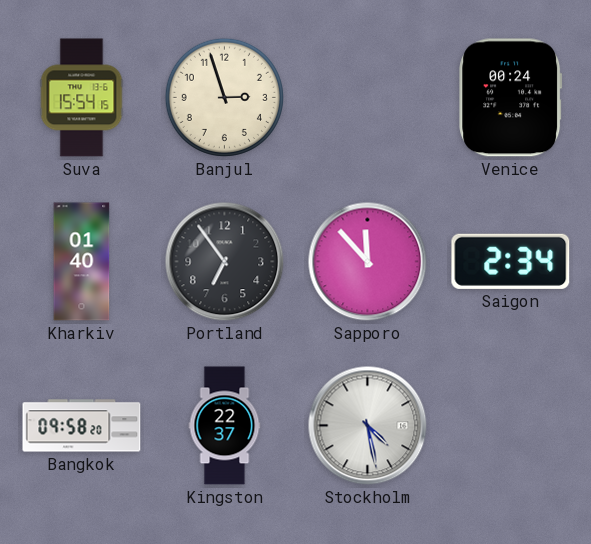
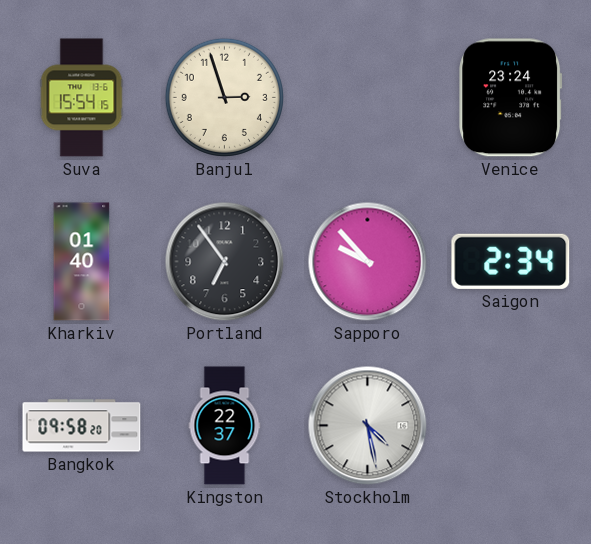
Venice: 00:24 -> 23:24
Sapporo: 11:53 -> 9:53
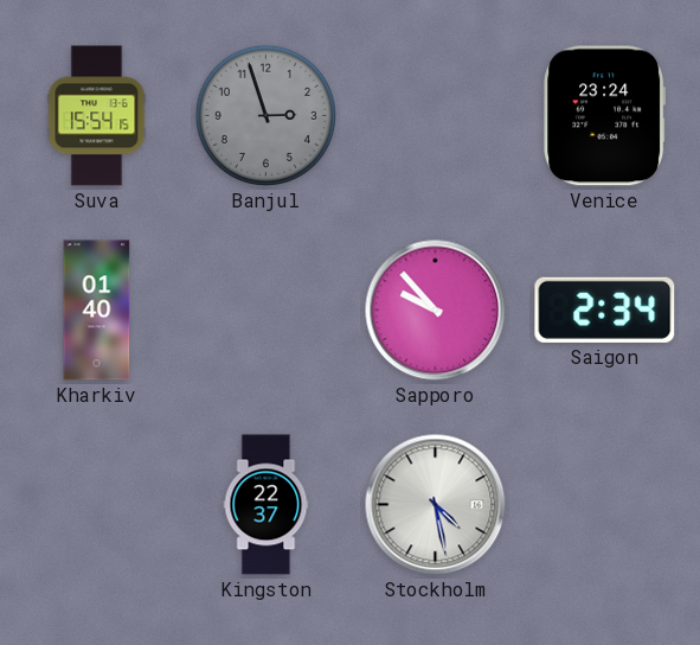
Banjul dial: cream -> grey
Portland: 6:54 -> none
Bangkok: 09:58 -> none
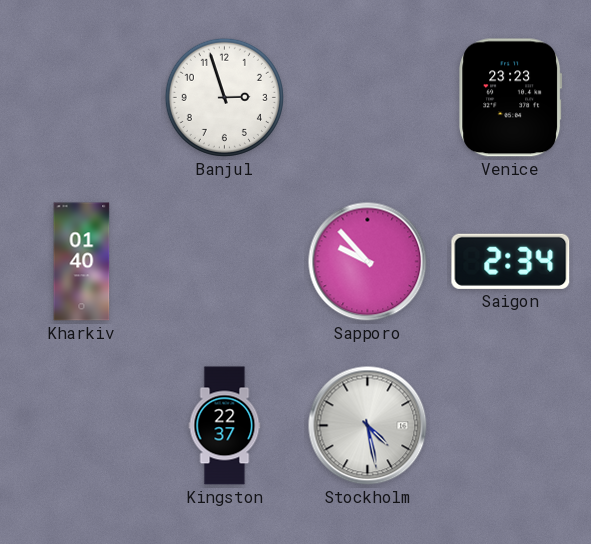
Suva: 15:54 -> none
Banjul dial: grey -> white
Venice: 23:24 -> 23:23
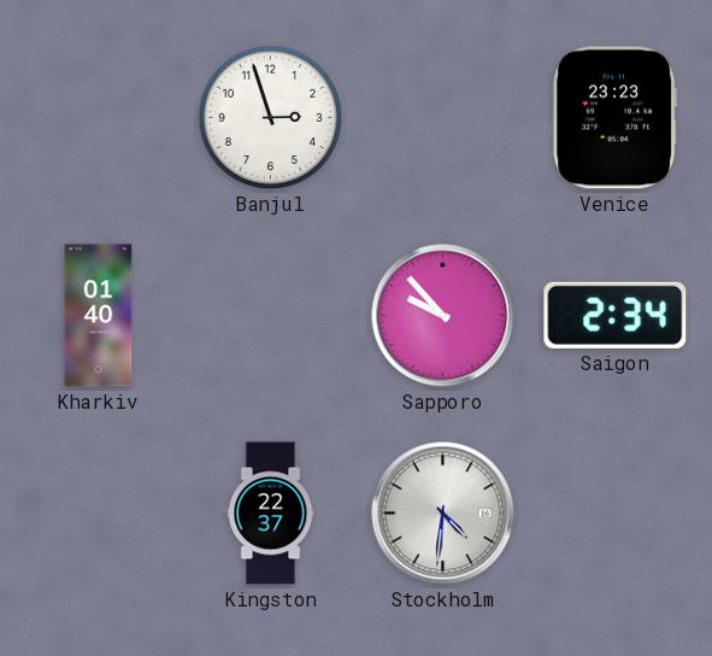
Stockholm: 4:28 -> 4:31
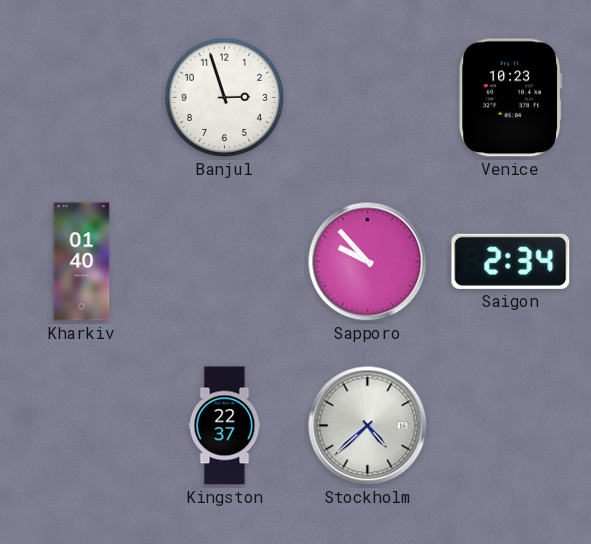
Venice: 23:23 -> 10:23
Stockholm: 4:31 -> 4:38
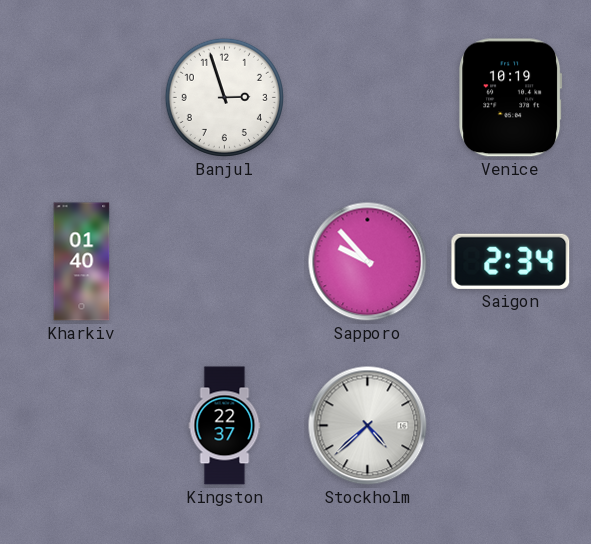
Venice: 10:23 -> 10:19
